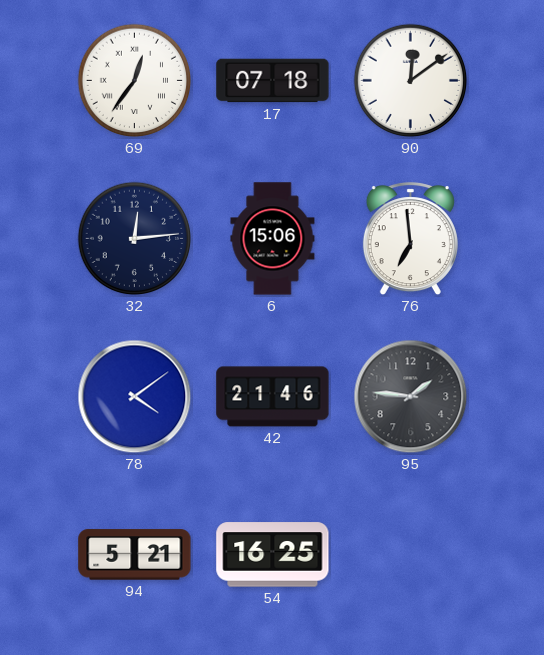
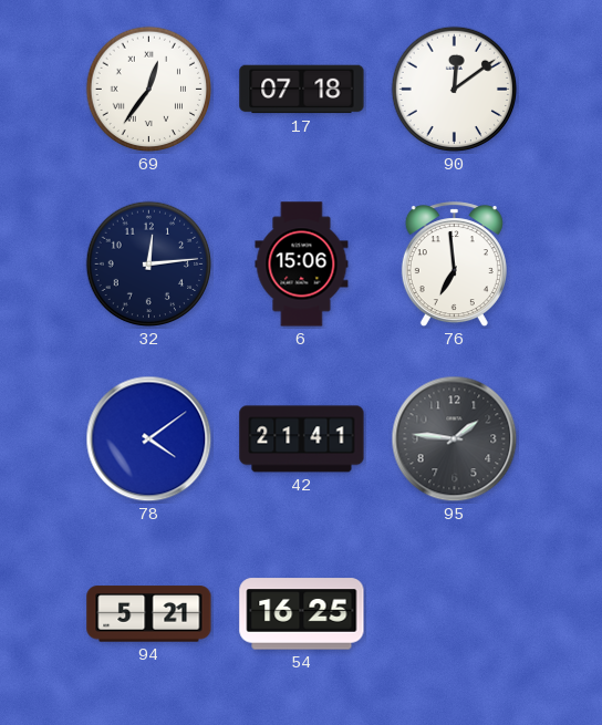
42: 21:46 -> 21:41
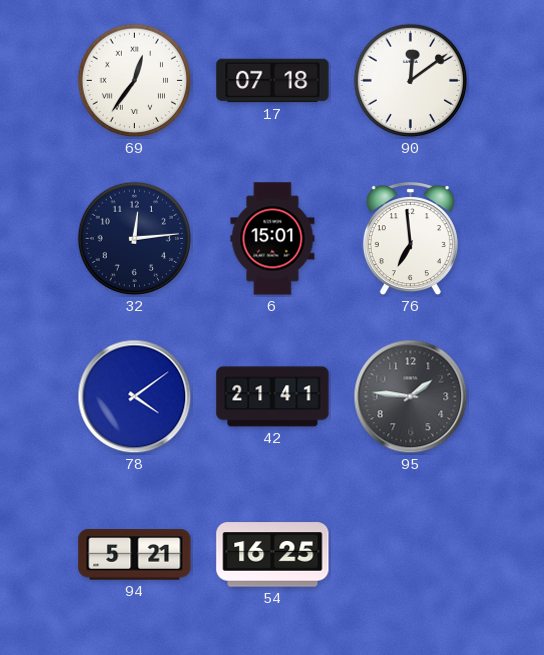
6: 15:06 -> 15:01
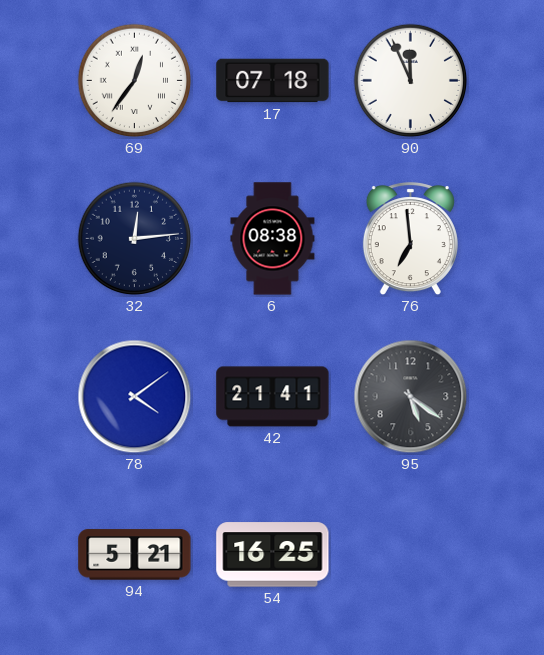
90: 12:09 -> 11:56
6: 15:01 -> 08:38
95: 1:46 -> 5:21
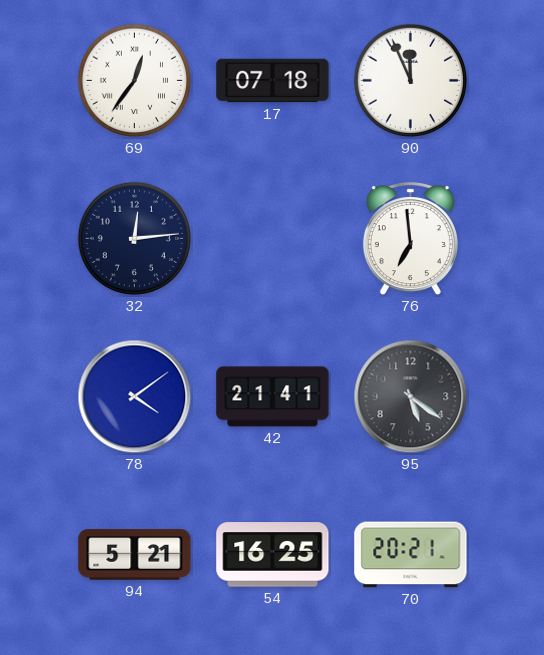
6: 08:38 -> none
70: none -> 20:21
